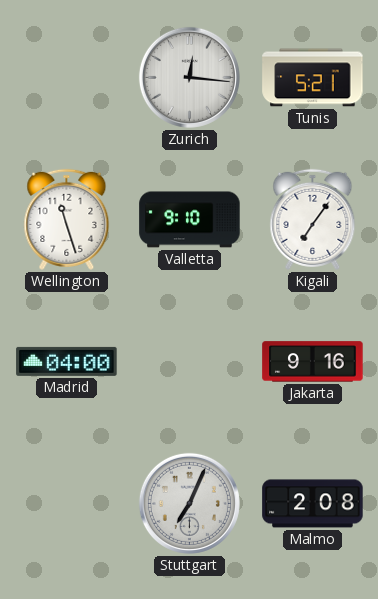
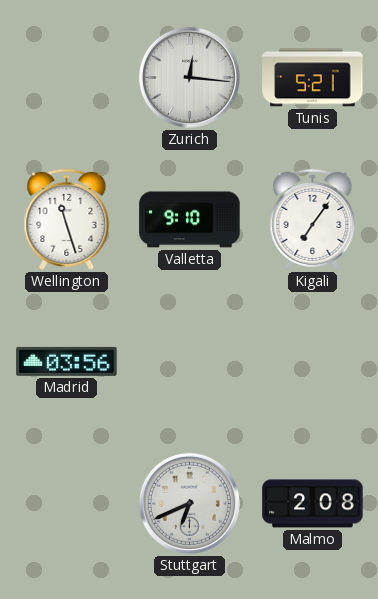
Madrid: 04:00 -> 03:56
Jakarta: 9:16 -> none
Stuttgart: 7:04 -> 6:41
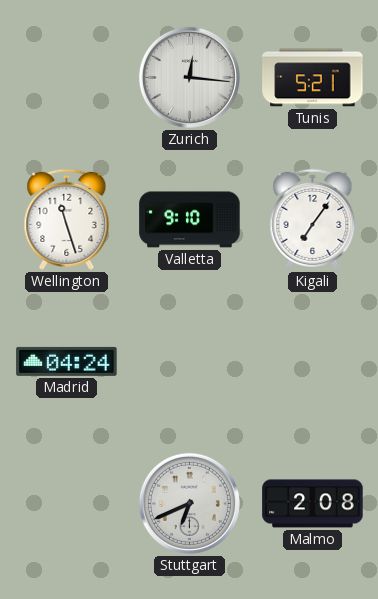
Madrid: 03:56 -> 04:24
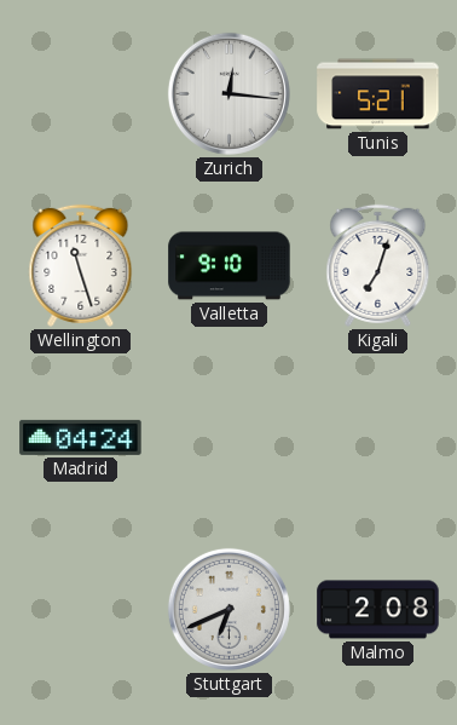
Kigali: 7:06 -> 7:03
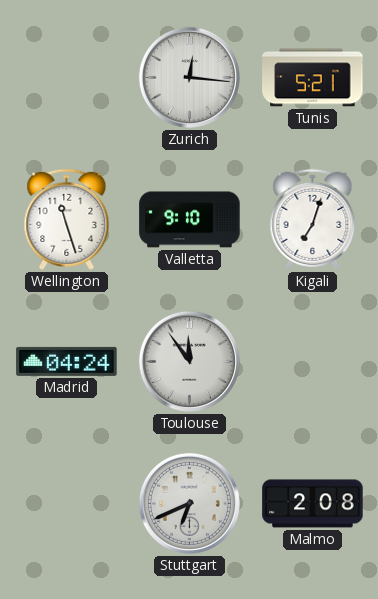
Toulouse: none -> 11:54
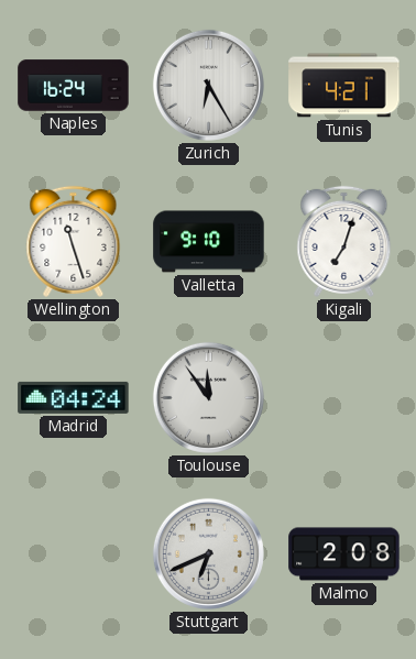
Naples: none -> 16:24
Zurich: 12:16 -> 6:25
Tunis: 5:21 -> 4:21
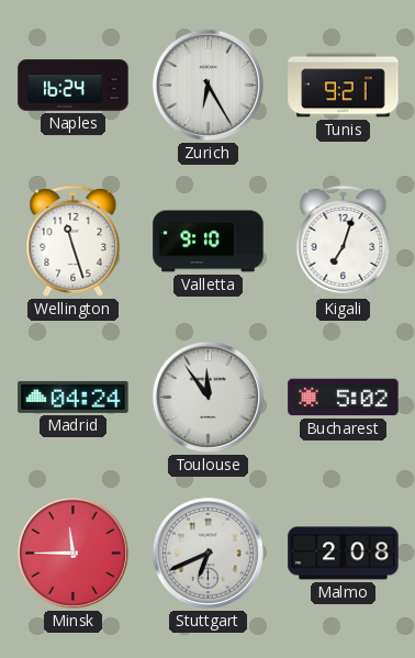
Tunis: 4:21 -> 9:21
Bucharest: none -> 5:02
Minsk: none -> 11:45
